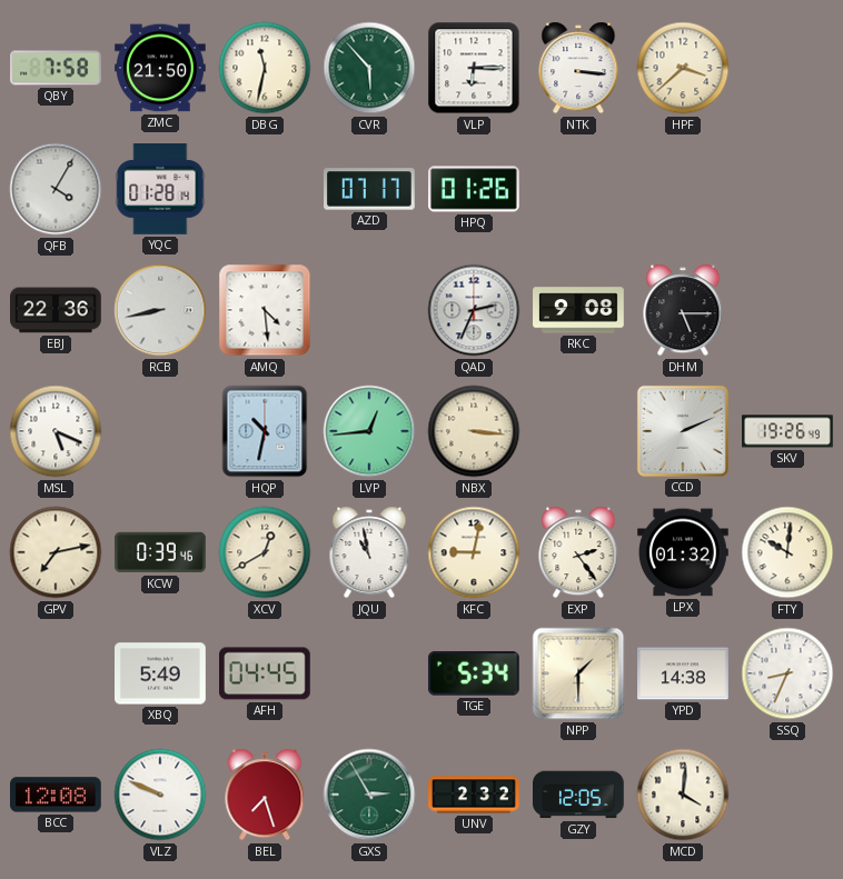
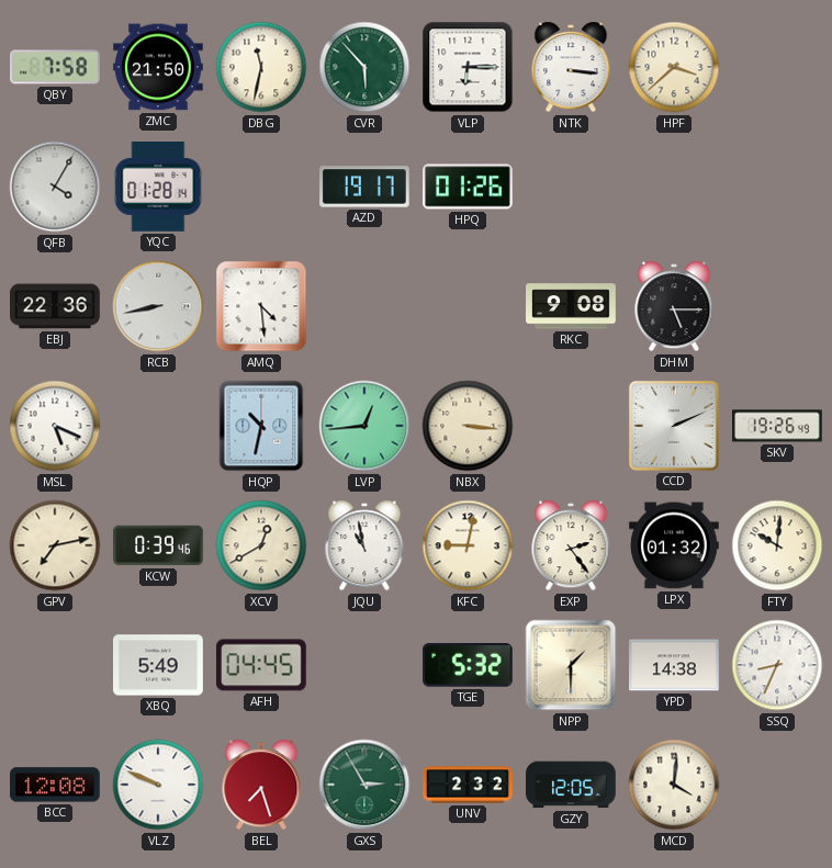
AZD: 07:17 -> 19:17
QAD: 2:34 -> none
TGE: 5:34 -> 5:32
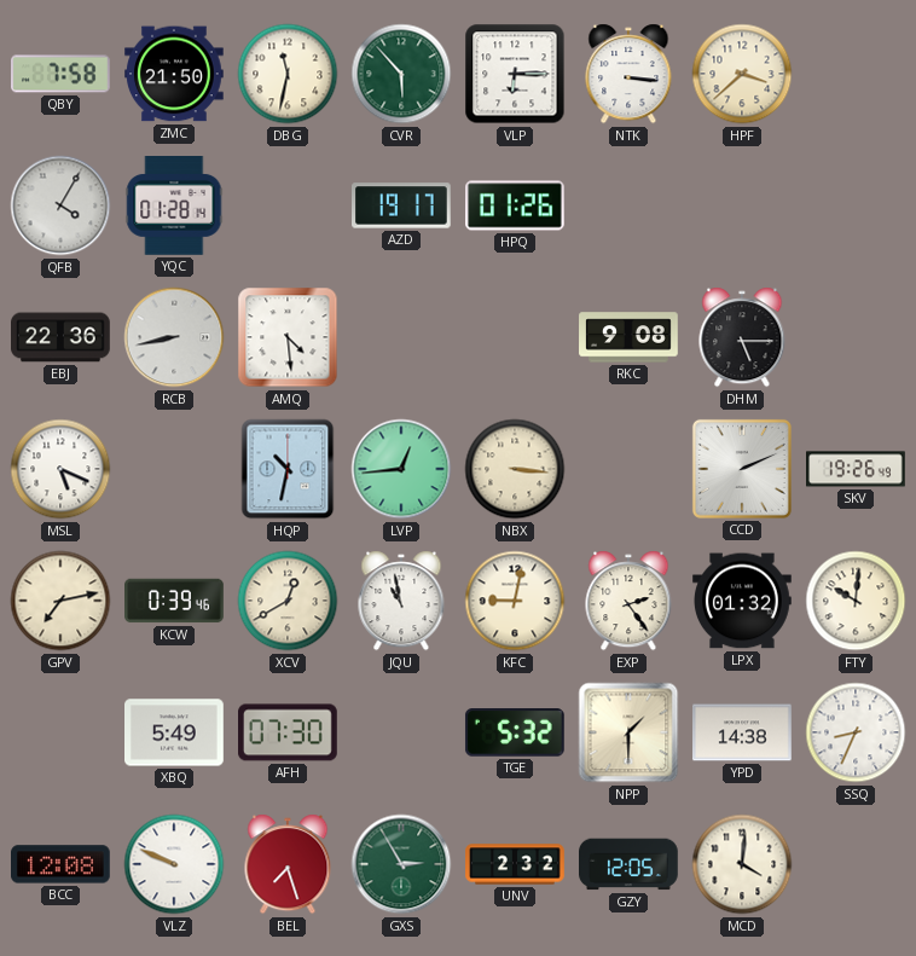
AFH: 04:45 -> 07:30
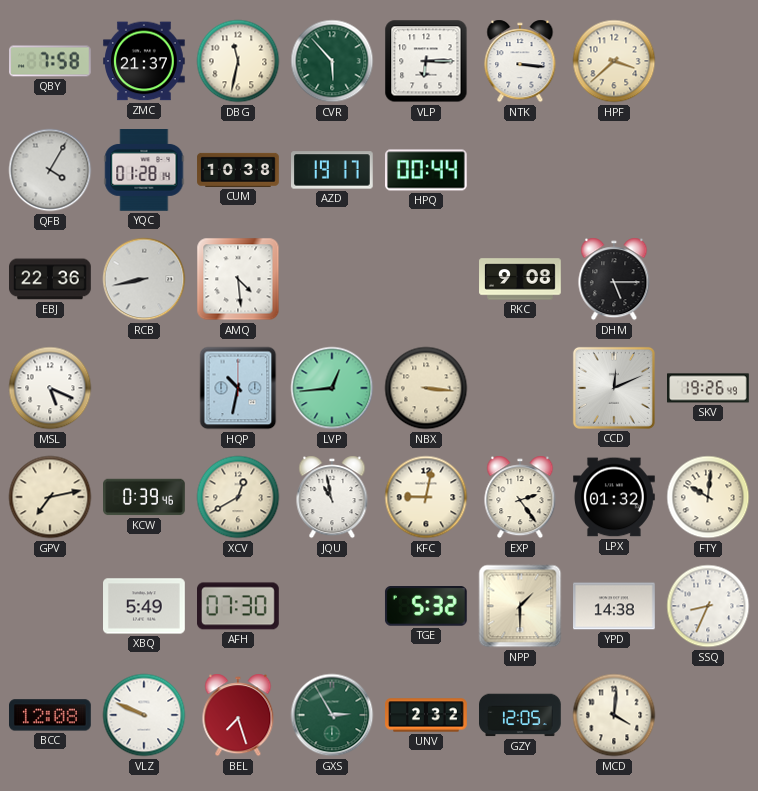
ZMC: 21:50 -> 21:37
CUM: none -> 10:38
HPQ: 01:26 -> 00:44
CCD: 2:11 -> 12:11
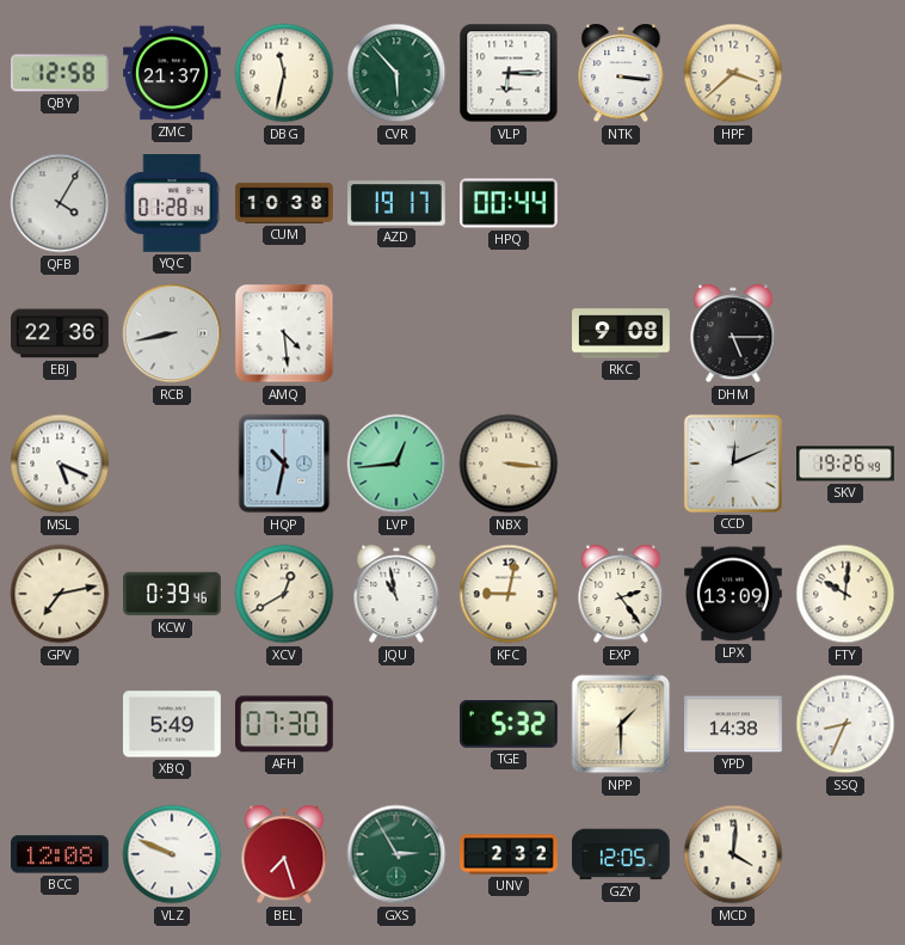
QBY: 7:58 -> 12:58
LPX: 01:32 -> 13:09
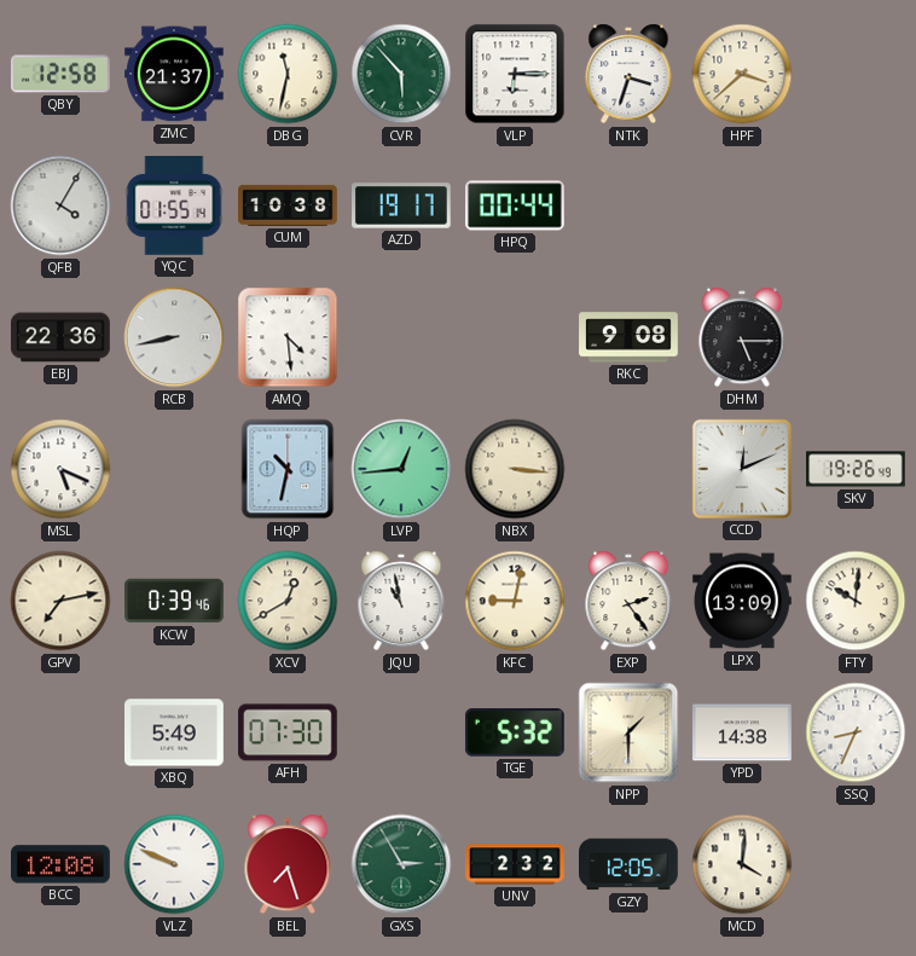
NTK: 3:16 -> 3:33
YQC: 01:28 -> 01:55
